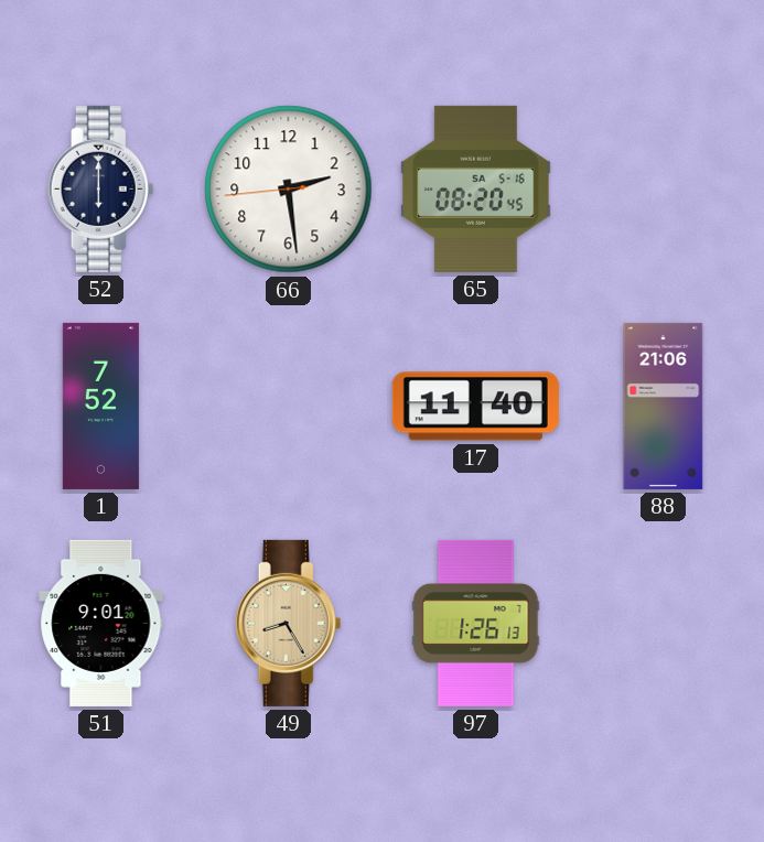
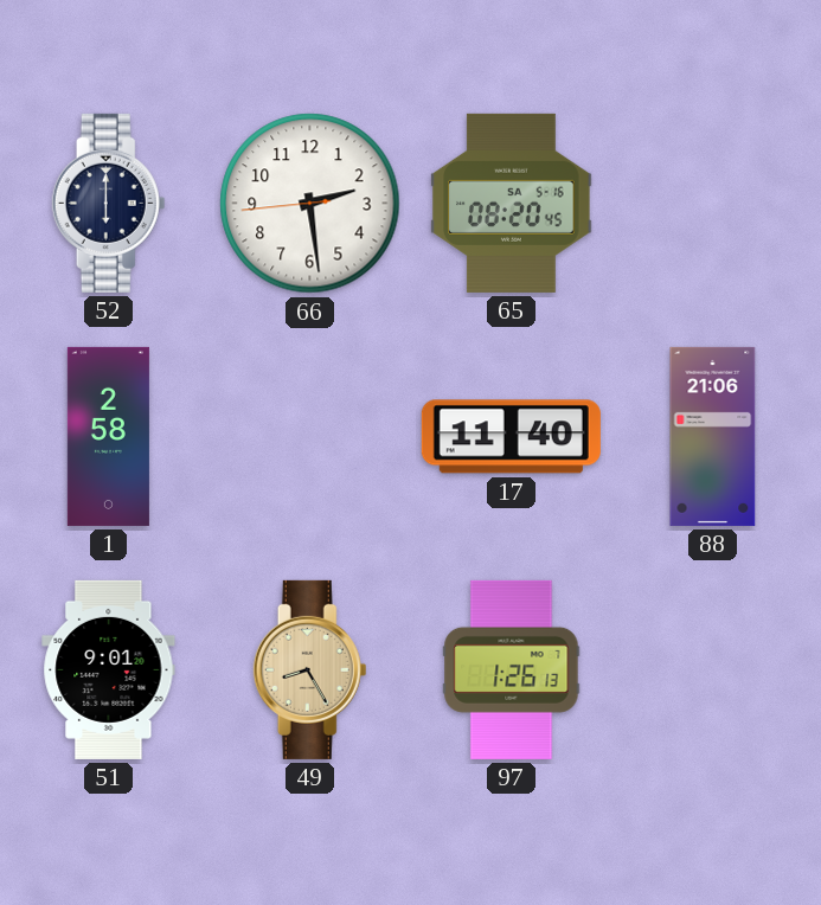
1: 7:52 -> 2:58
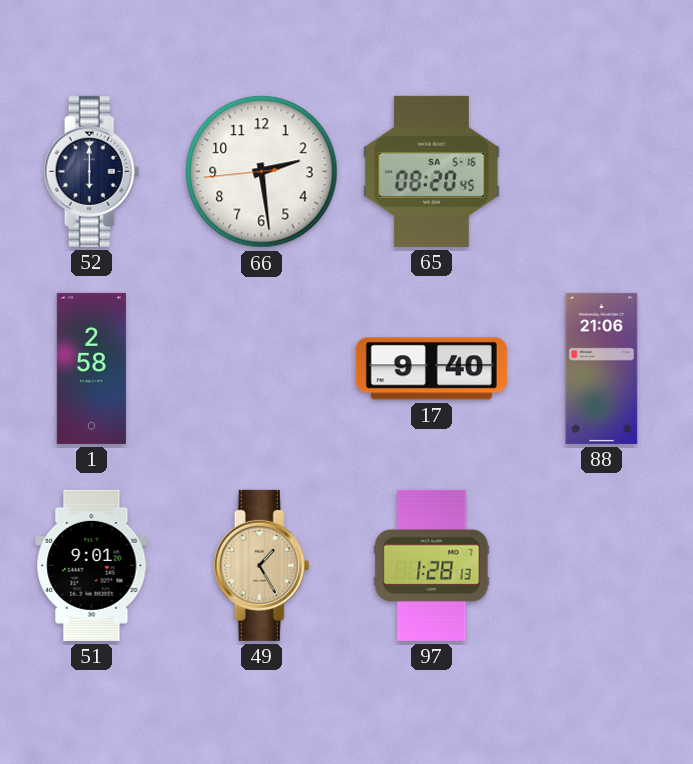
17: 11:40 -> 9:40
49: 8:25 -> 1:25
97: 1:26 -> 1:28
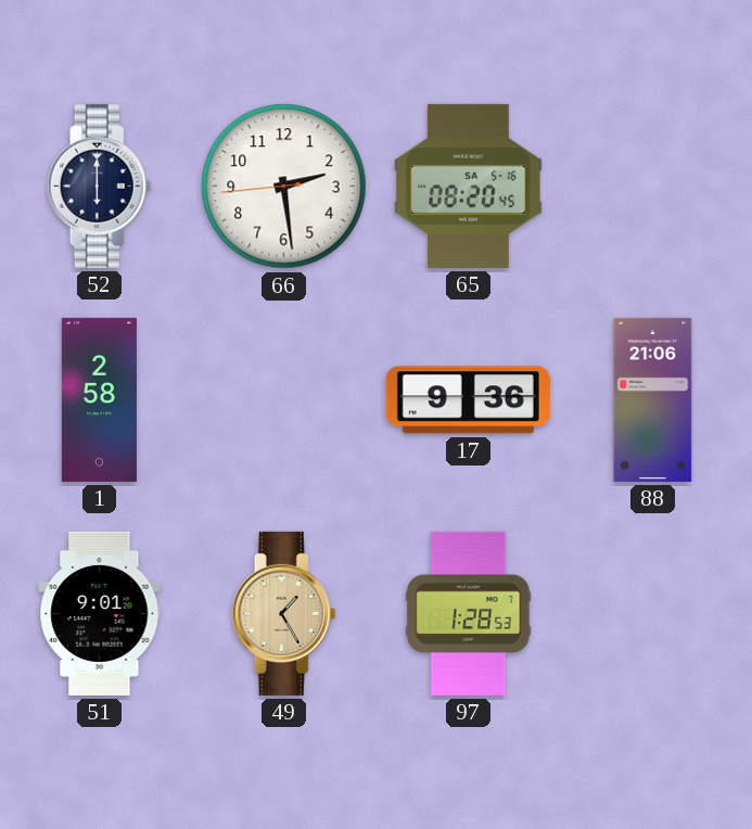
17: 9:40 -> 9:36
97: 1:28:13 -> 1:28:53
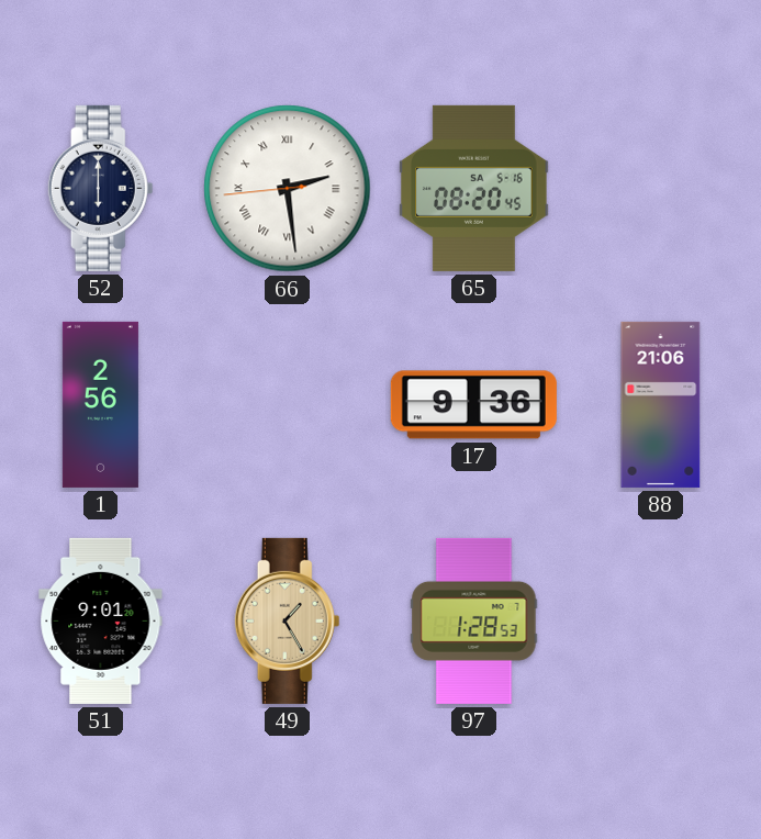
66 numerals: Arabic -> Roman
1: 2:58 -> 2:56
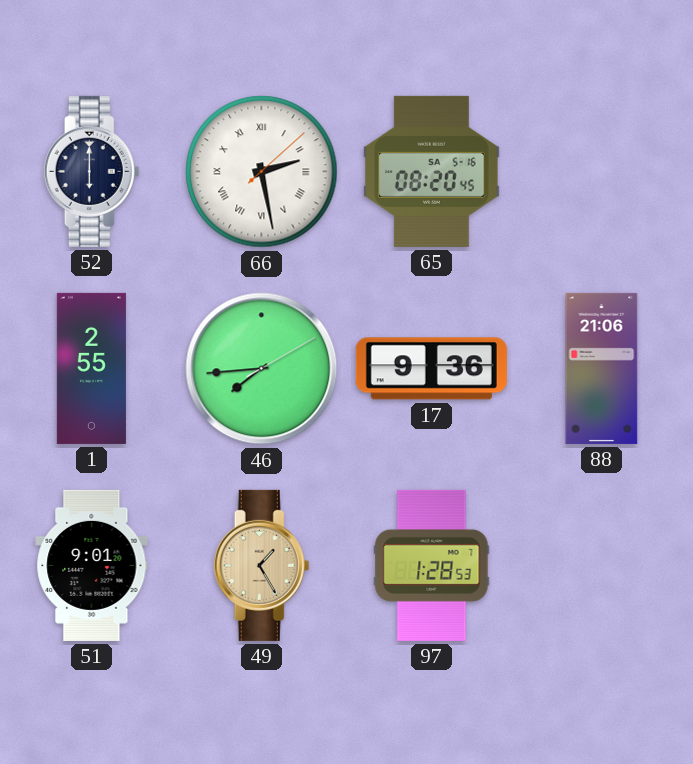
66: 2:28:44 -> 2:28:08
1: 2:56 -> 2:55
46: none -> 7:44
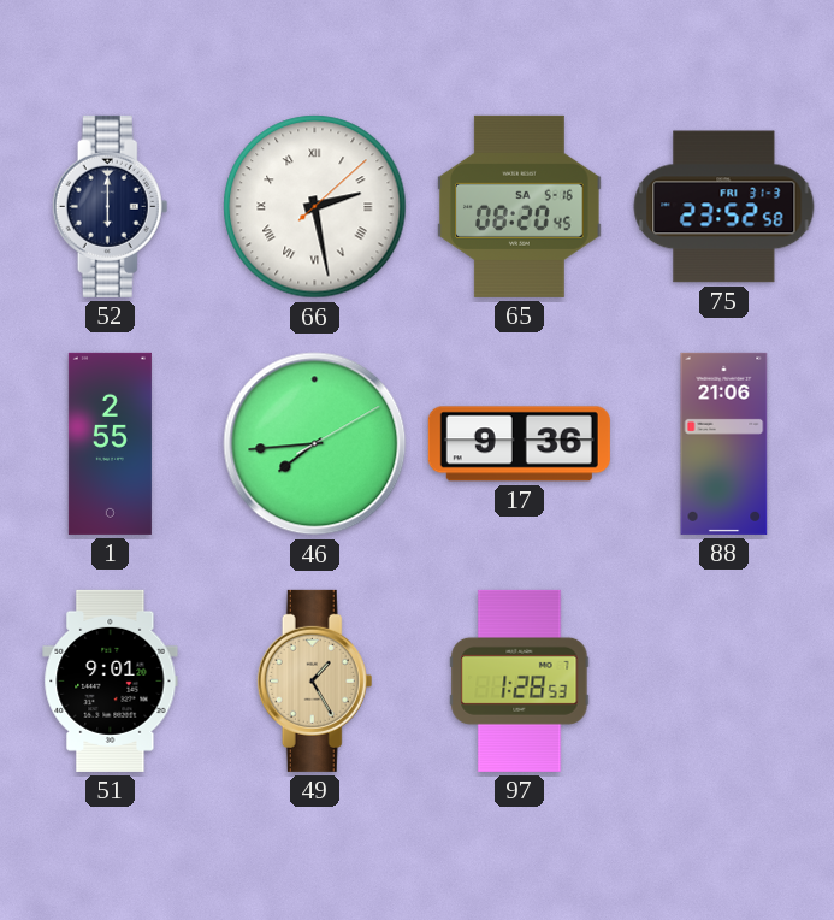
75: none -> 23:52
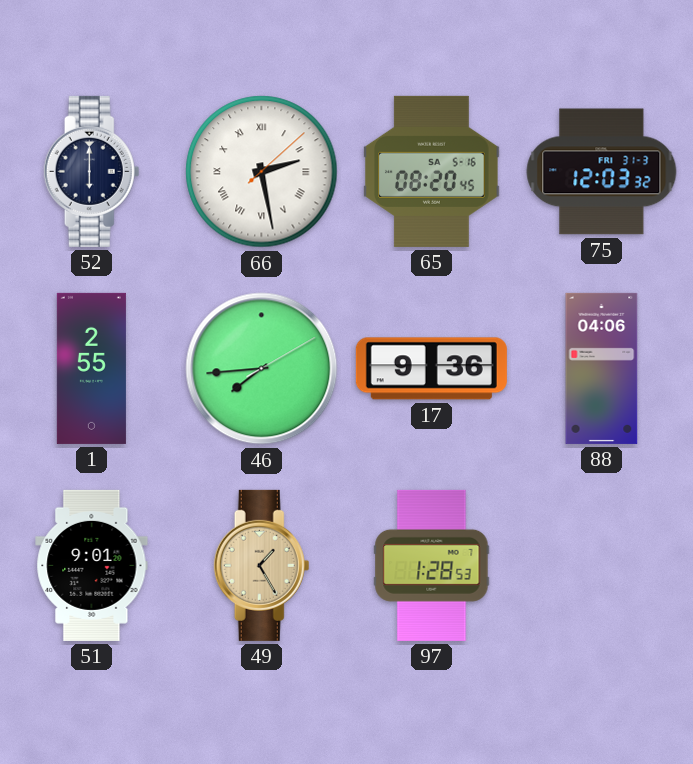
75: 23:52 -> 12:03
88: 21:06 -> 04:06
